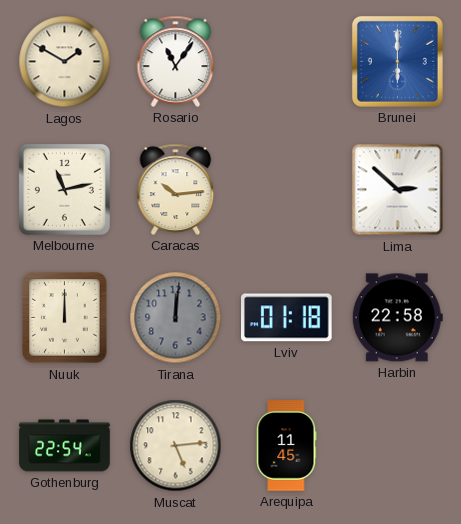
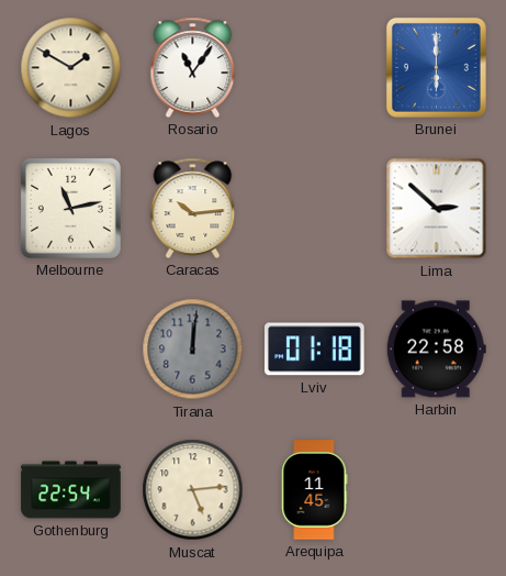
Nuuk: 12:00 -> none
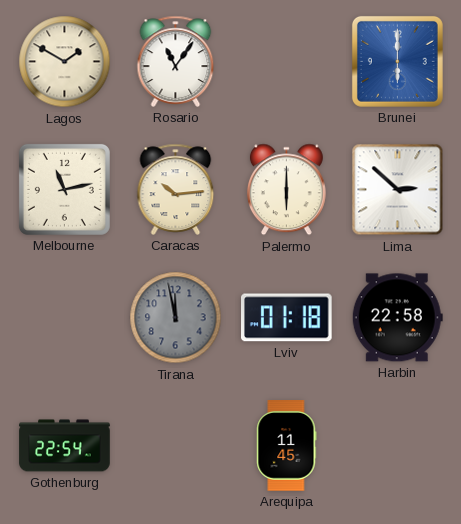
Palermo: none -> 6:00
Tirana: 12:01 -> 11:58
Muscat: 5:14 -> none
